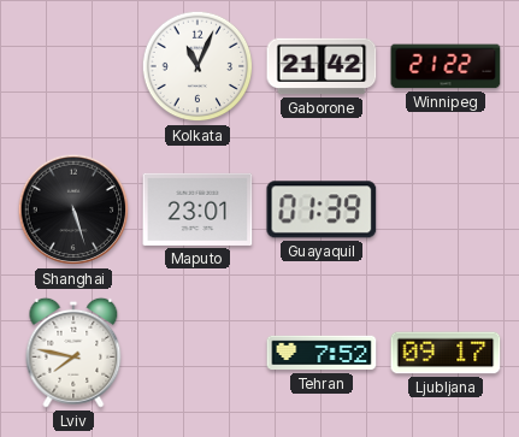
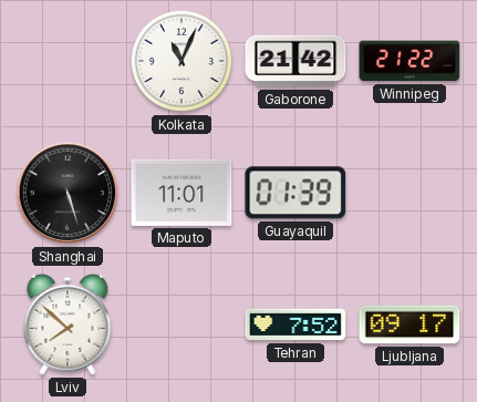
Maputo: 23:01 -> 11:01
Lviv: 7:47 -> 7:52
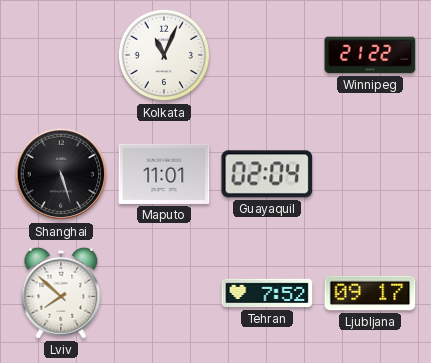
Gaborone: 21:42 -> none
Guayaquil: 01:39 -> 02:04
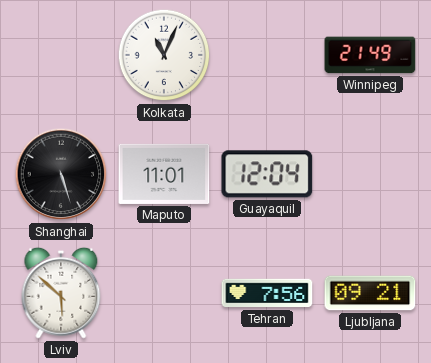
Winnipeg: 21:22 -> 21:49
Guayaquil: 02:04 -> 12:04
Lviv: 7:52 -> 5:52
Tehran: 7:52 -> 7:56
Ljubljana: 09:17 -> 09:21
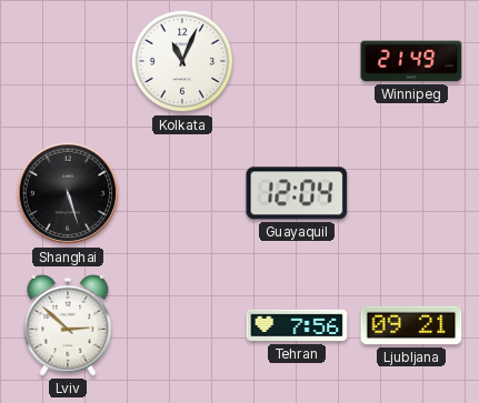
Maputo: 11:01 -> none
Lviv: 5:52 -> 2:52
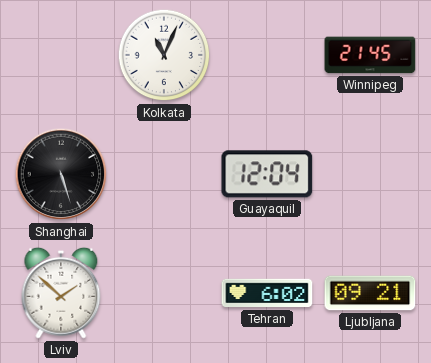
Winnipeg: 21:49 -> 21:45
Lviv: 2:52 -> 1:52
Tehran: 7:56 -> 6:02
